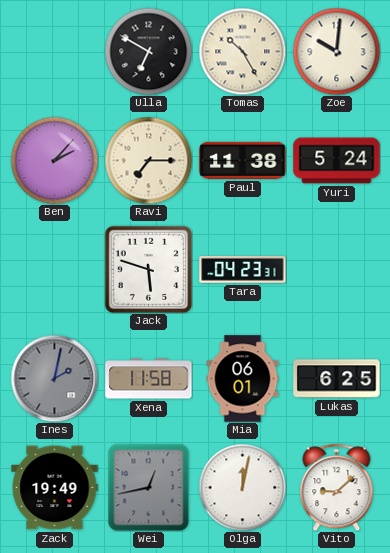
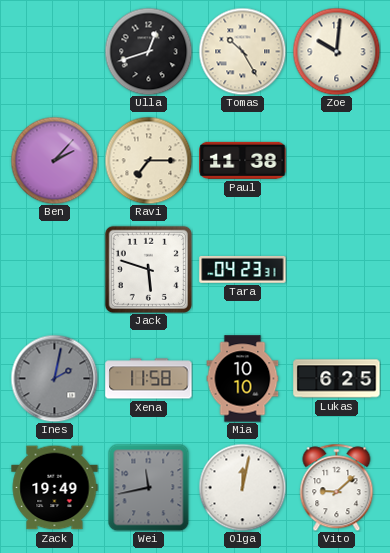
Ulla: 6:50 -> 12:42
Yuri: 5:24 -> none
Mia: 06:01 -> 10:10
Wei: 12:43 -> 11:43
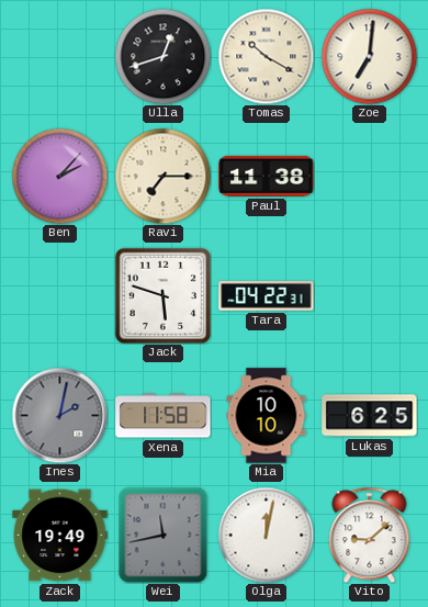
Tomas: 10:25 -> 10:20
Zoe: 10:01 -> 7:01
Tara: 04:23 -> 04:22
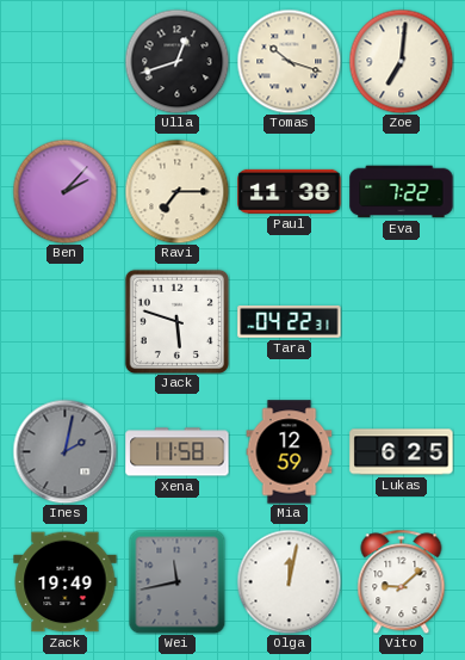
Tomas: 10:20 -> 10:18
Eva: none -> 7:22
Mia: 10:10 -> 12:59
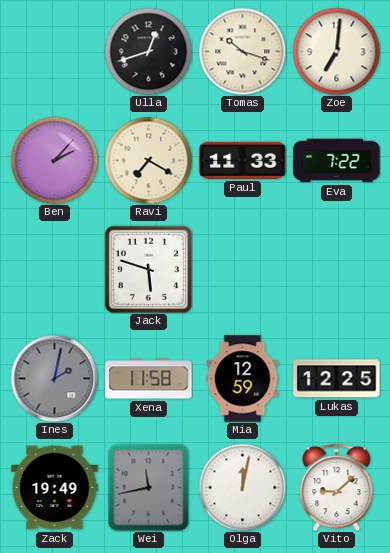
Ravi: 7:15 -> 7:20
Paul: 11:38 -> 11:33
Tara: 04:22 -> none
Lukas: 6:25 -> 12:25
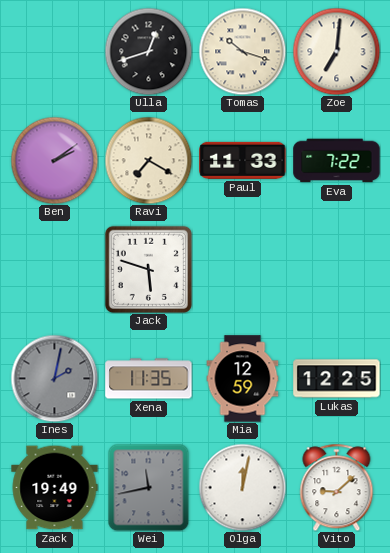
Ben: 2:07 -> 2:09
Xena: 11:58 -> 11:35
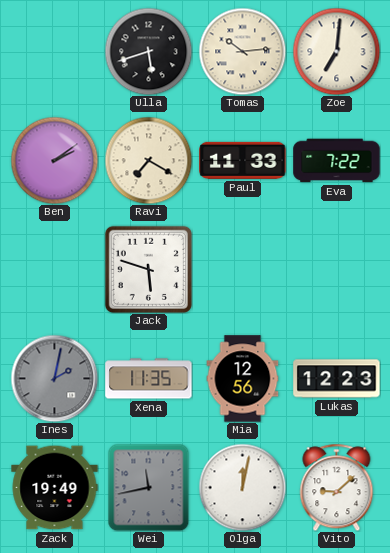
Ulla: 12:42 -> 5:42
Tomas: 10:18 -> 10:14
Mia: 12:59 -> 12:56
Lukas: 12:25 -> 12:23
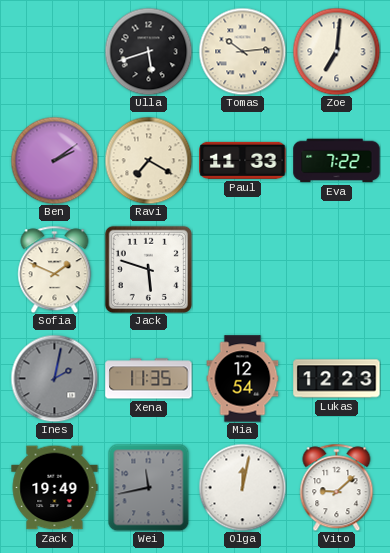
Sofia: none -> 1:49
Mia: 12:56 -> 12:54
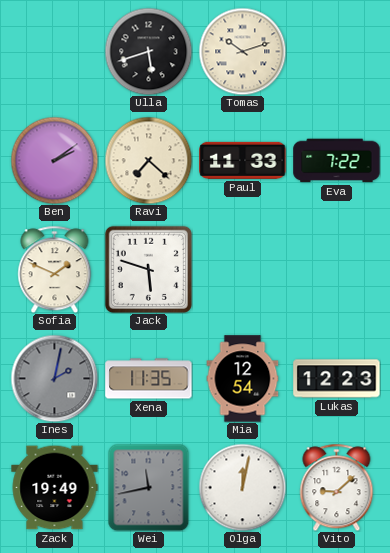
Tomas: 10:14 -> 10:12
Zoe: 7:01 -> none
Ravi: 7:20 -> 7:22
